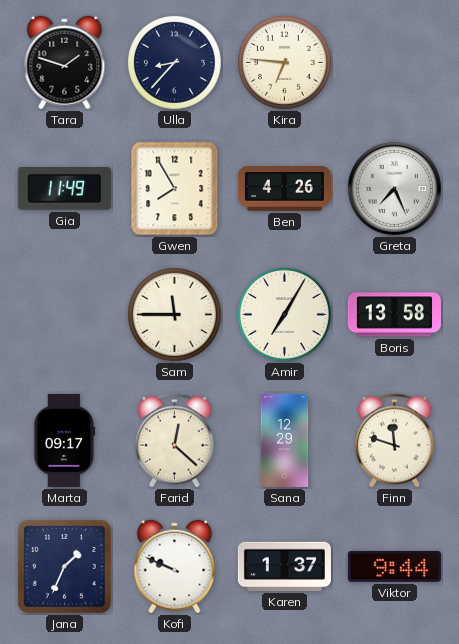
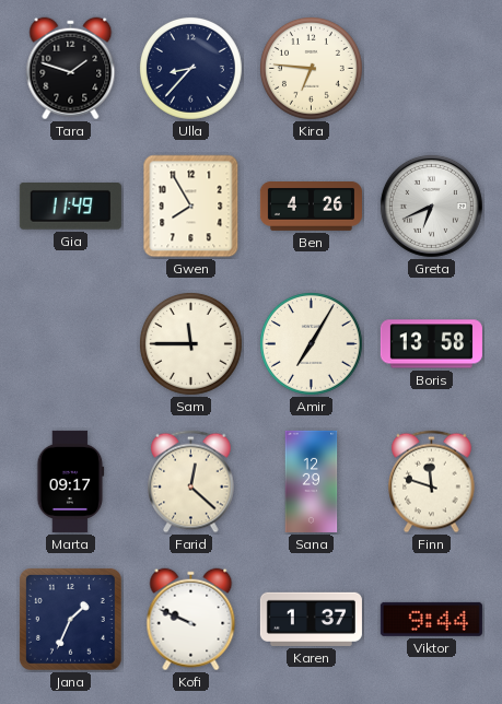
Greta: 7:26 -> 6:41
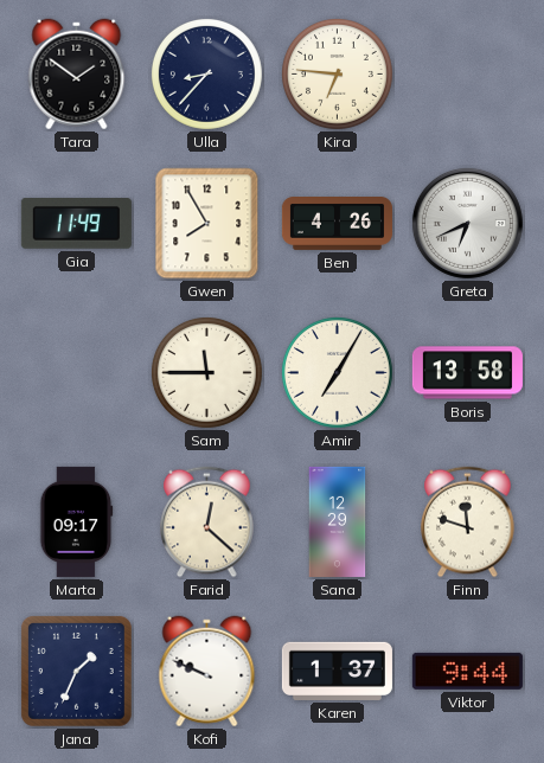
Tara: 1:48 -> 1:51
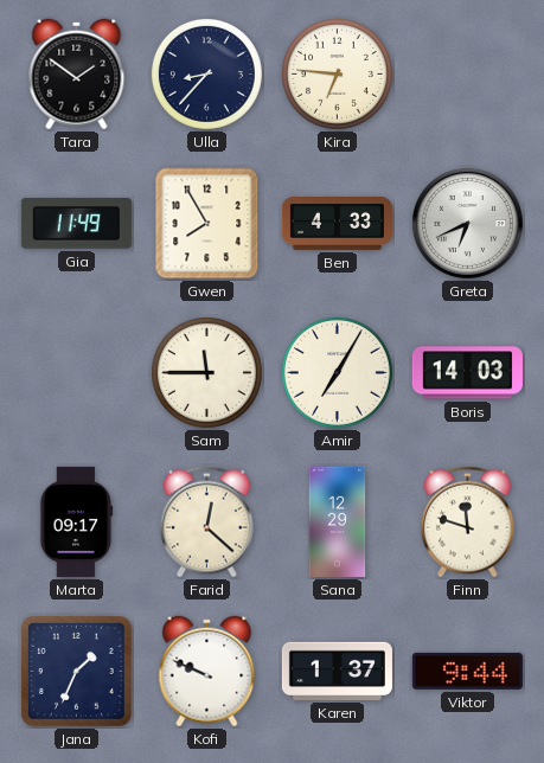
Ben: 4:26 -> 4:33
Boris: 13:58 -> 14:03
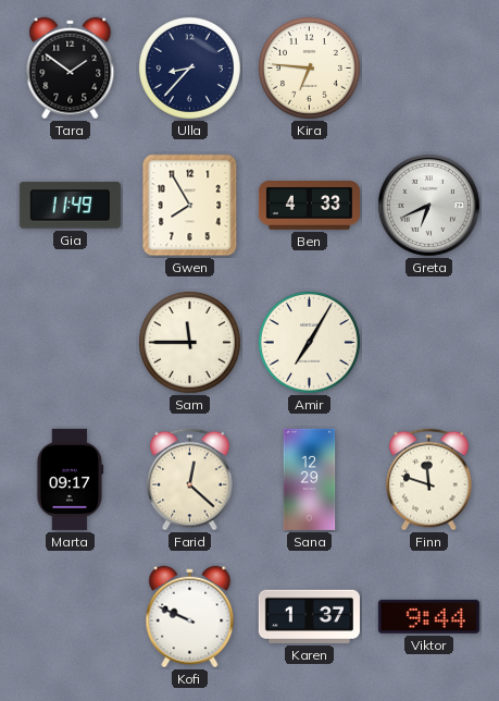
Boris: 14:03 -> none
Jana: 1:34 -> none
